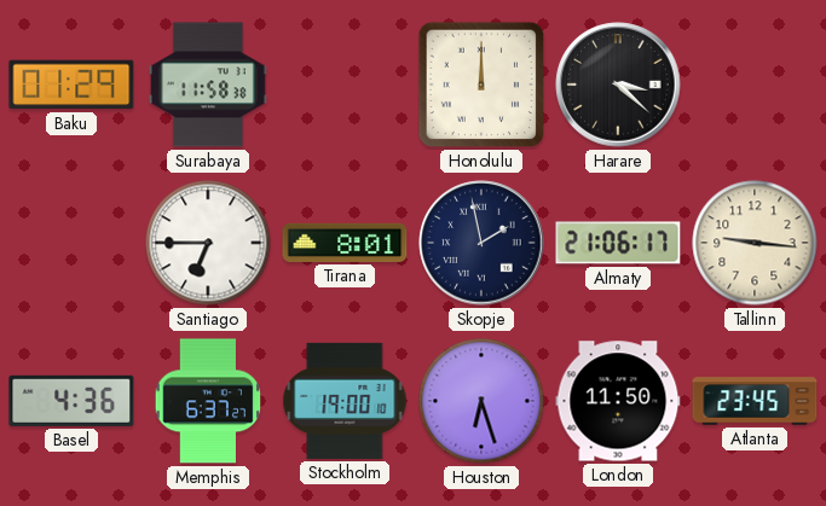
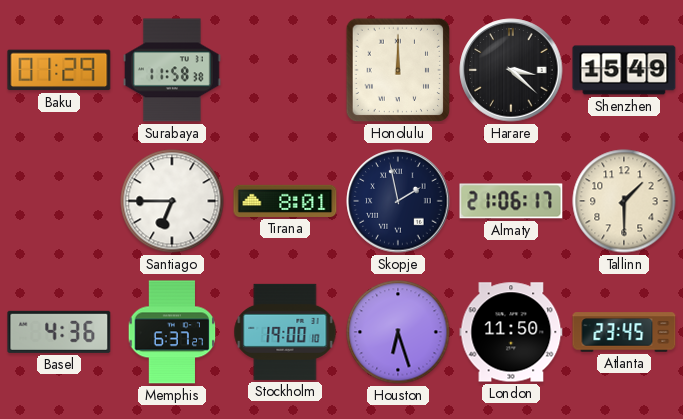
Shenzhen: none -> 15:49
Tallinn: 9:16 -> 1:30
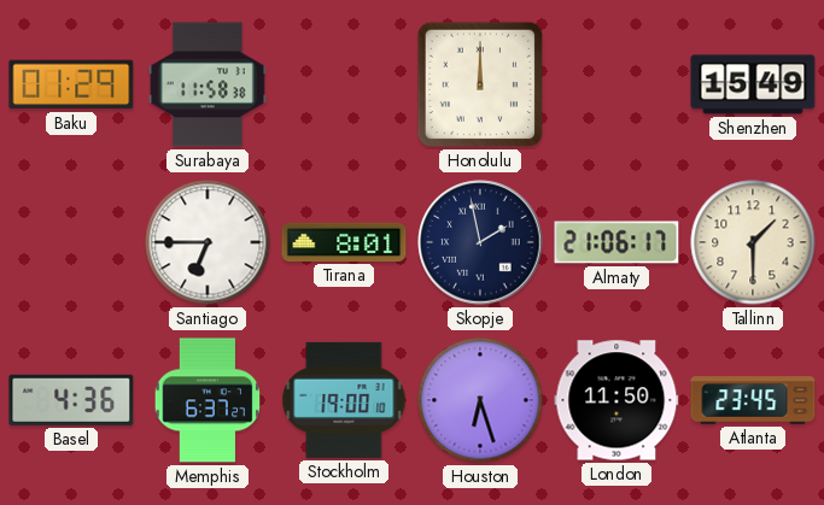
Harare: 3:22 -> none
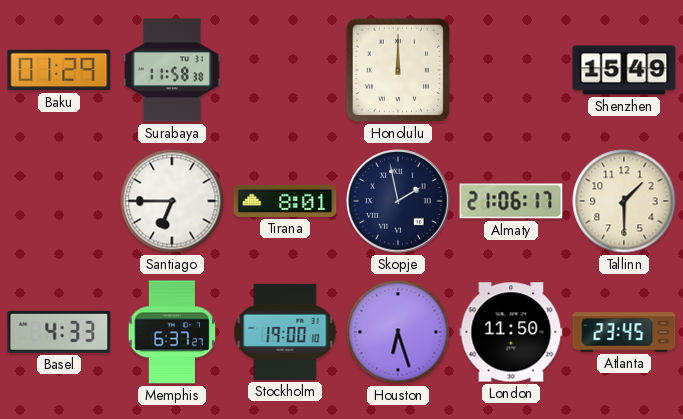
Basel: 4:36 -> 4:33
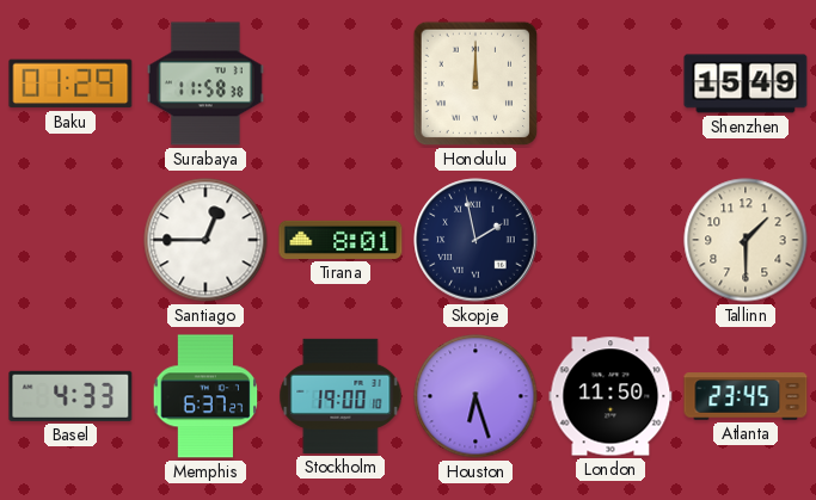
Santiago: 6:45 -> 12:45
Almaty: 21:06 -> none
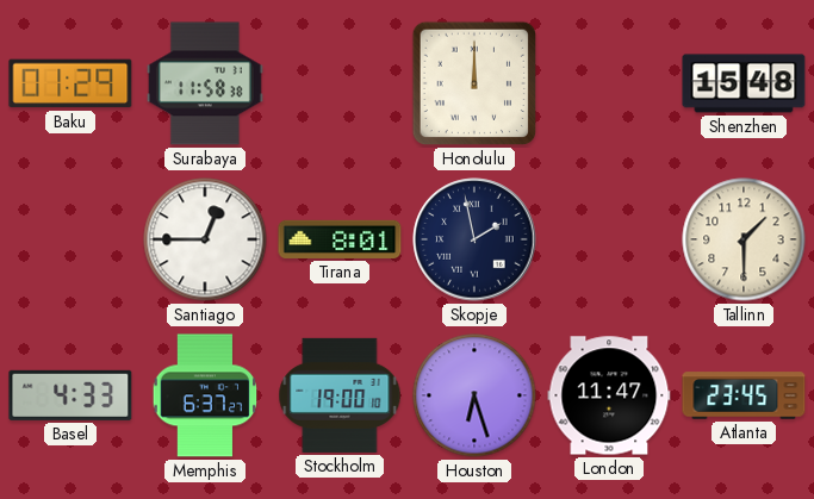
Shenzhen: 15:49 -> 15:48
London: 11:50 -> 11:47
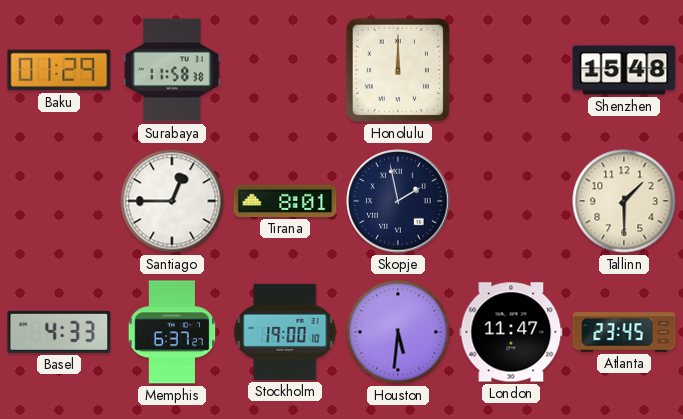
Houston: 6:27 -> 5:31
